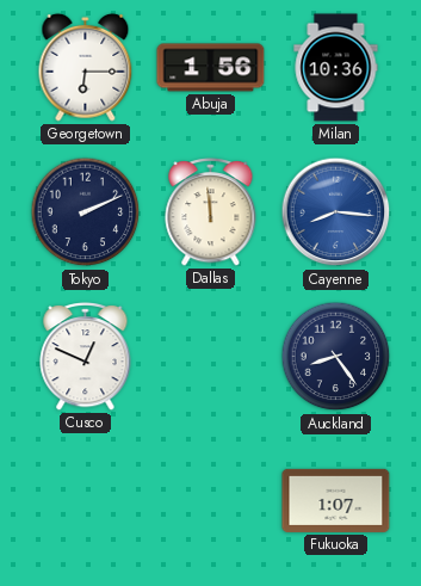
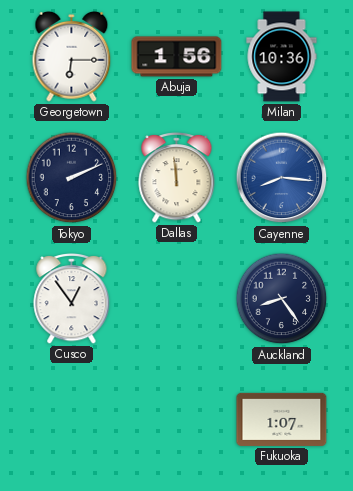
Cusco: 12:49 -> 12:54
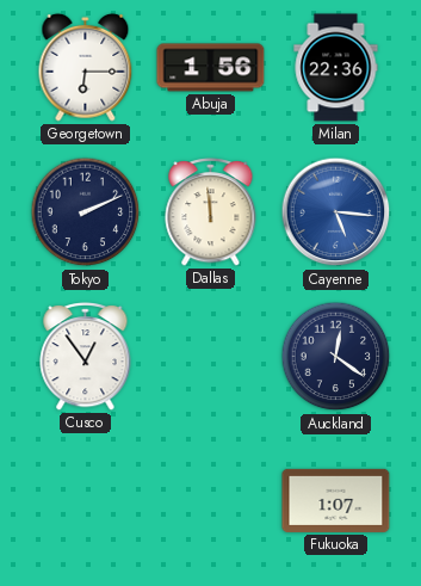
Milan: 10:36 -> 22:36
Cayenne: 8:16 -> 5:16
Auckland: 8:24 -> 12:21
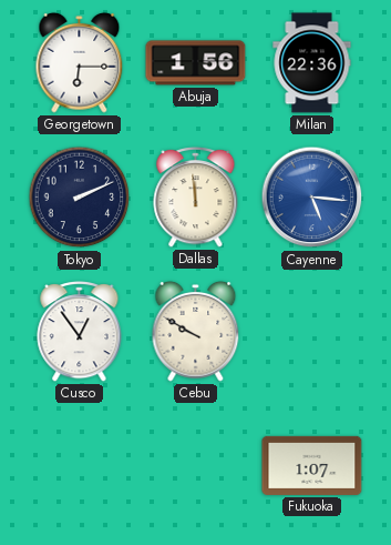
Cebu: none -> 9:50
Auckland: 12:21 -> none
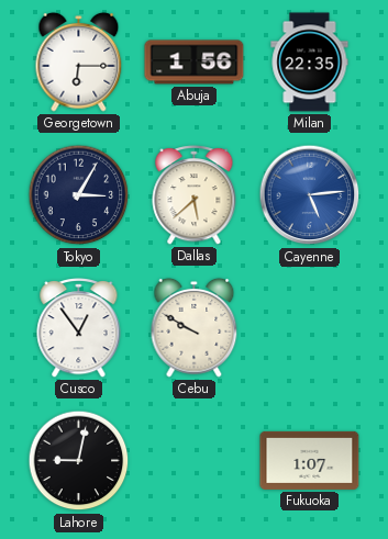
Milan: 22:36 -> 22:35
Tokyo: 2:11 -> 3:05
Dallas: 11:59 -> 5:38
Cayenne: 5:16 -> 5:14
Lahore: none -> 9:02
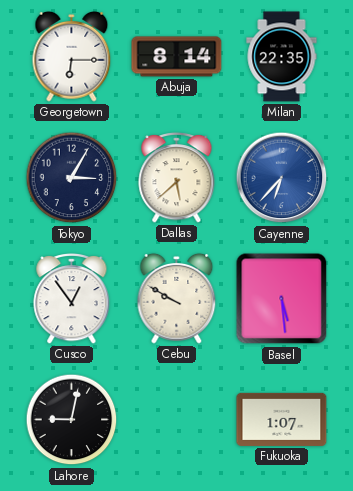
Abuja: 1:56 -> 8:14
Cayenne: 5:14 -> 6:37
Basel: none -> 5:29
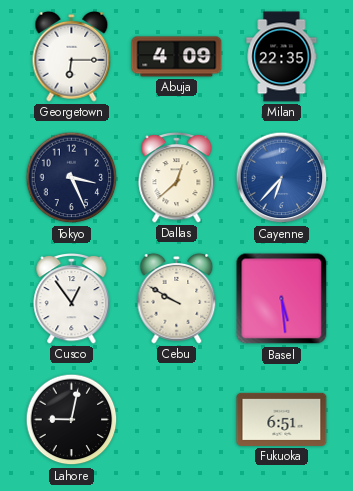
Abuja: 8:14 -> 4:09
Tokyo: 3:05 -> 3:26
Dallas: 5:38 -> 12:38
Fukuoka: 1:07 -> 6:51
